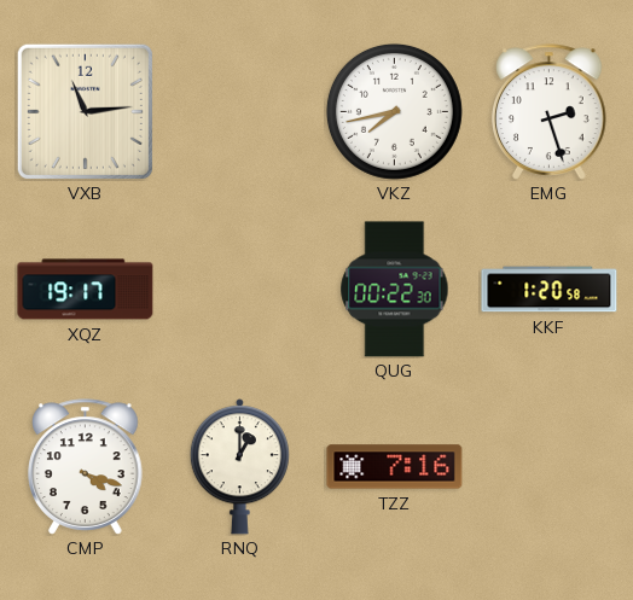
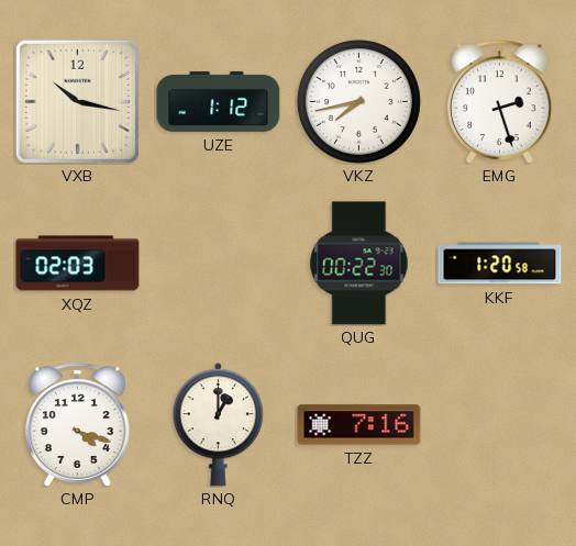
VXB: 11:14 -> 10:17
UZE: none -> 1:12
XQZ: 19:17 -> 02:03
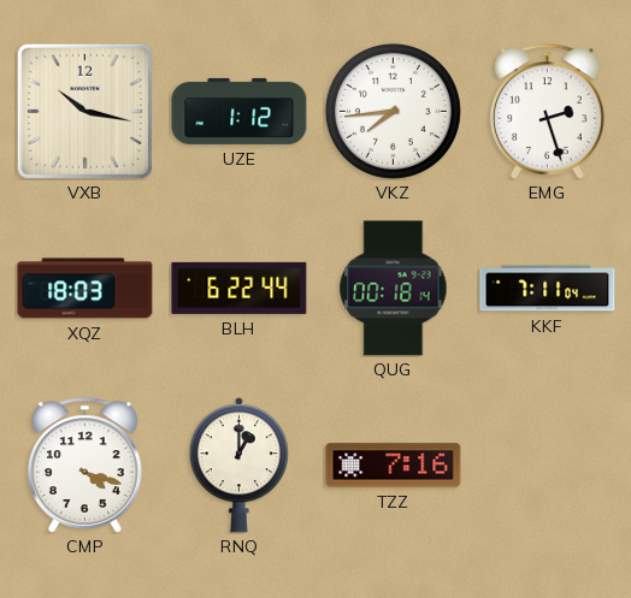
VKZ: 7:43 -> 7:44
XQZ: 02:03 -> 18:03
BLH: none -> 6:22
QUG: 00:22 -> 00:18
KKF: 1:20 -> 7:11
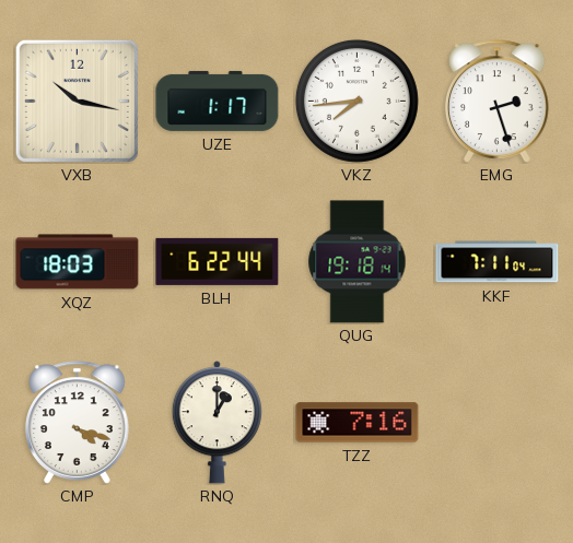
UZE: 1:12 -> 1:17
QUG: 00:18 -> 19:18
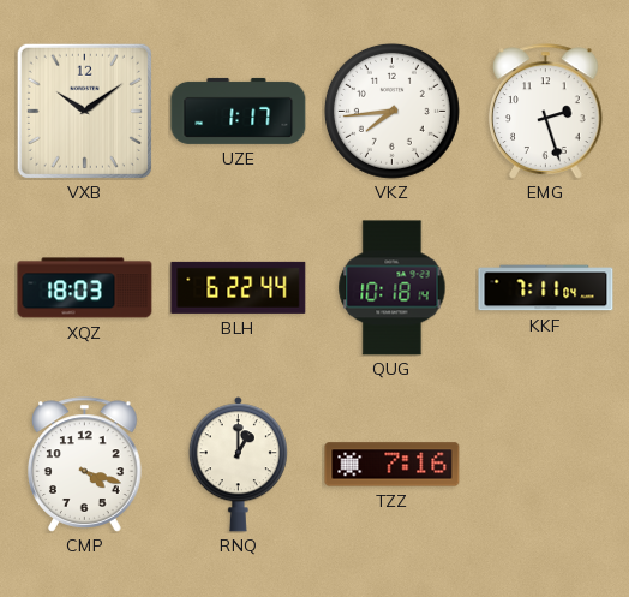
VXB: 10:17 -> 10:09
QUG: 19:18 -> 10:18
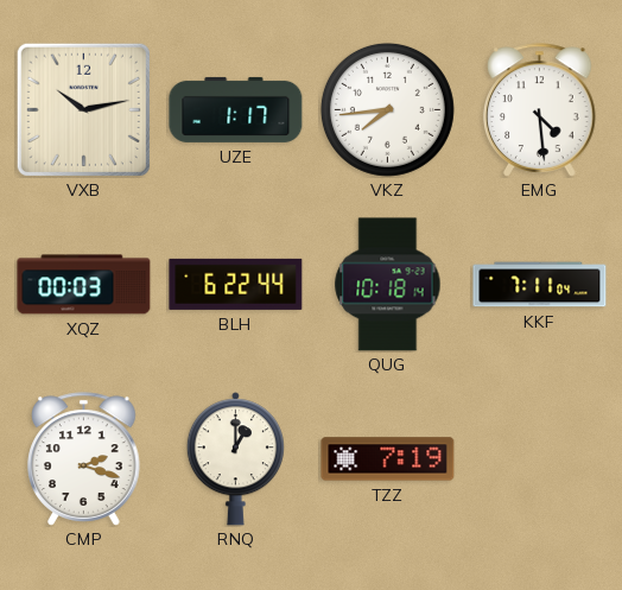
VXB: 10:09 -> 10:13
EMG: 2:27 -> 4:29
XQZ: 18:03 -> 00:03
CMP: 4:18 -> 2:18
TZZ: 7:16 -> 7:19
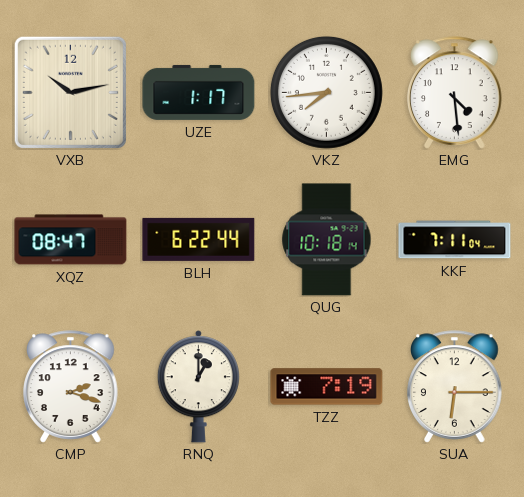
XQZ: 00:03 -> 08:47
SUA: none -> 6:15
